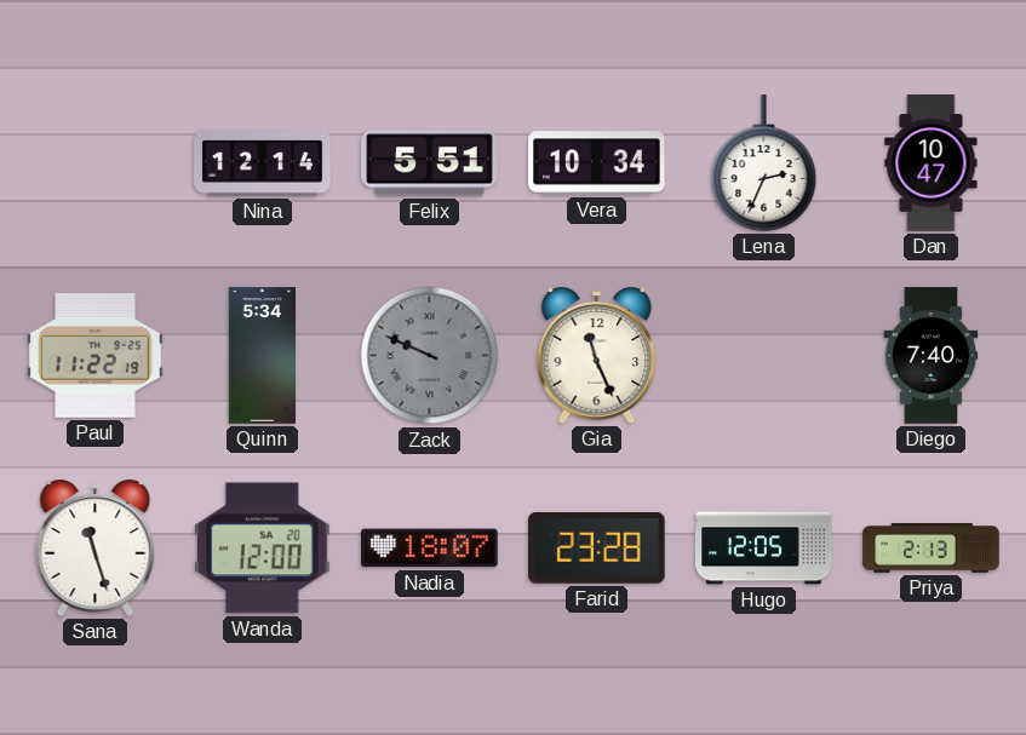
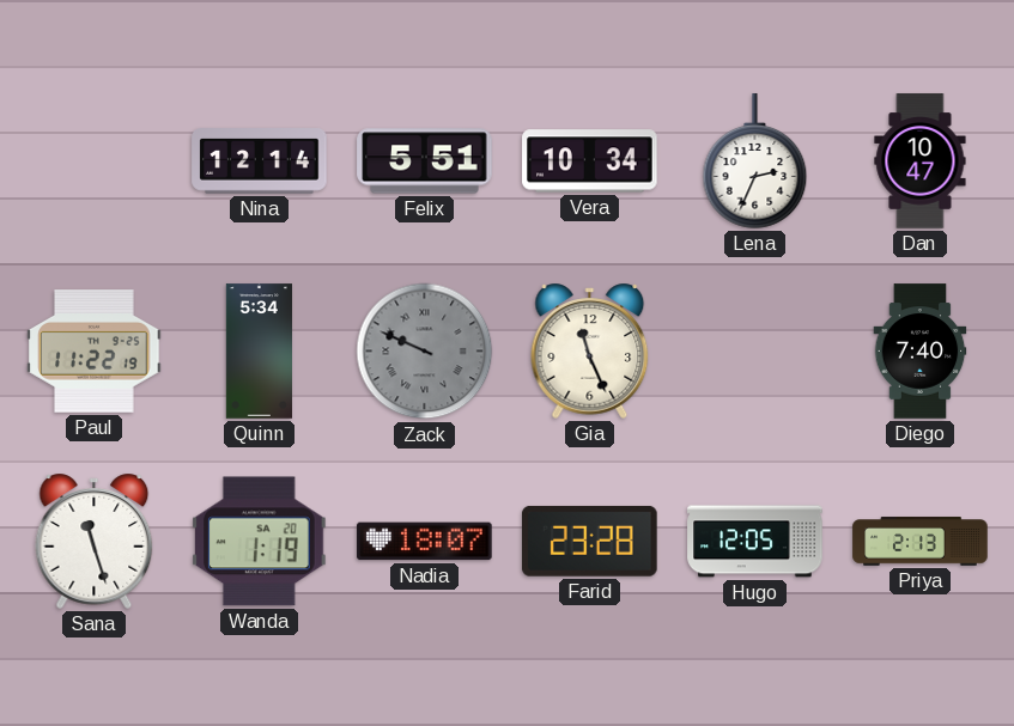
Wanda: 12:00 -> 1:19
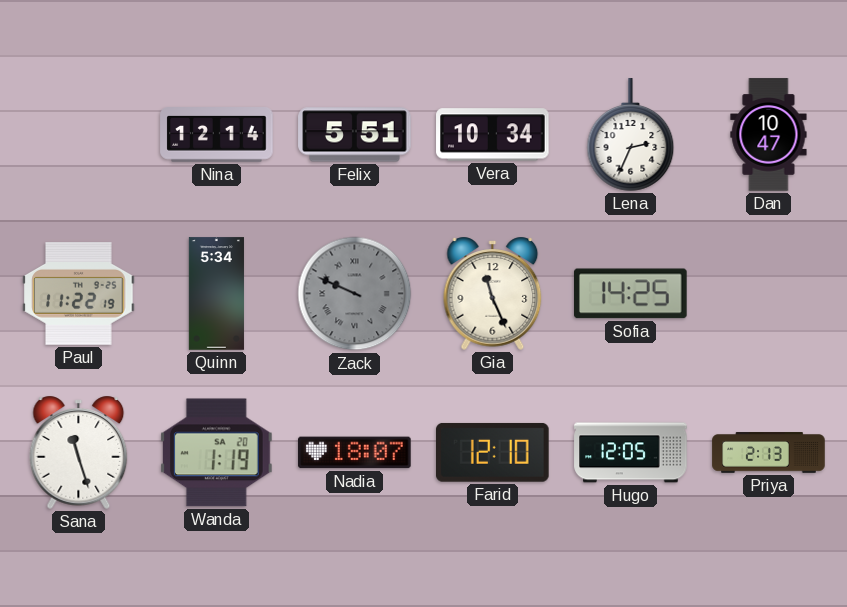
Sofia: none -> 14:25
Diego: 7:40 -> none
Farid: 23:28 -> 12:10
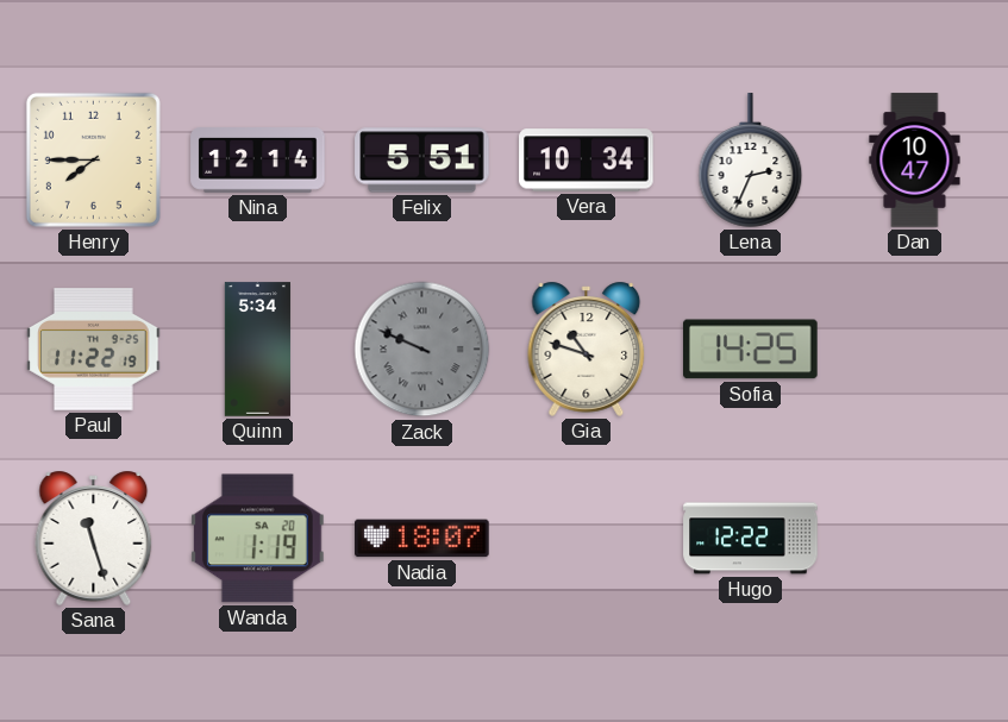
Henry: none -> 7:45
Gia: 11:26 -> 10:48
Farid: 12:10 -> none
Hugo: 12:05 -> 12:22
Priya: 2:13 -> none
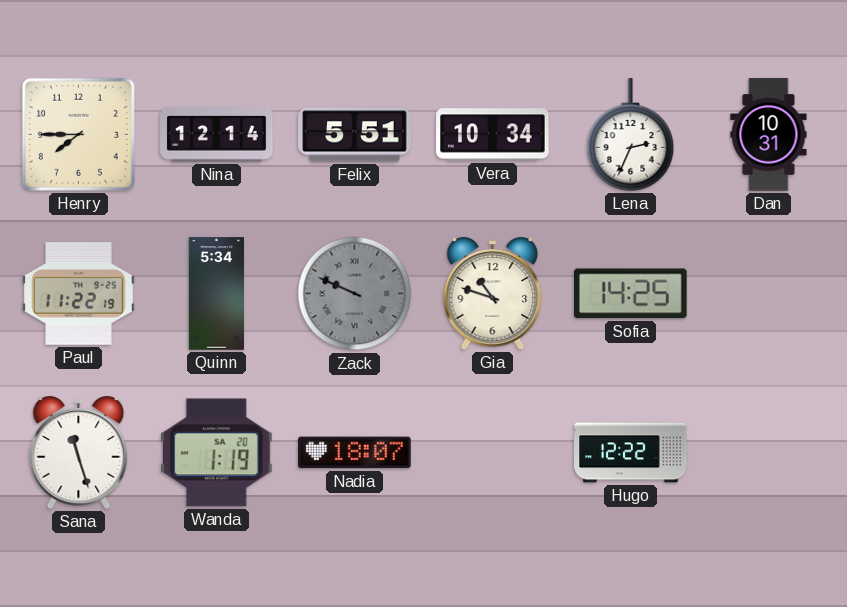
Dan: 10:47 -> 10:31
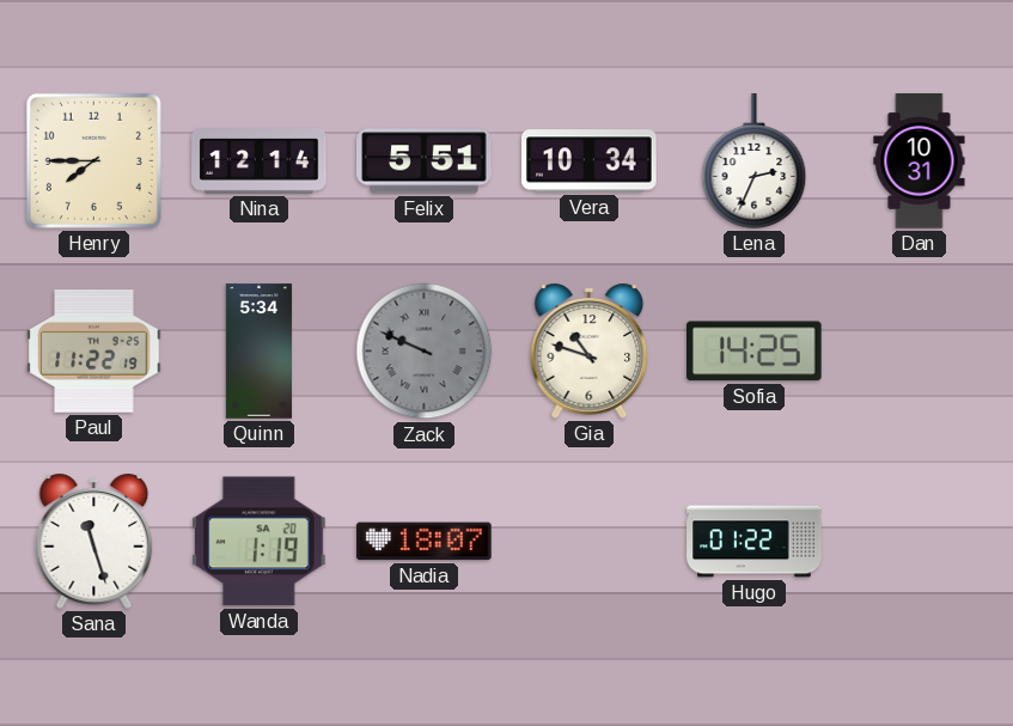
Hugo: 12:22 -> 01:22
